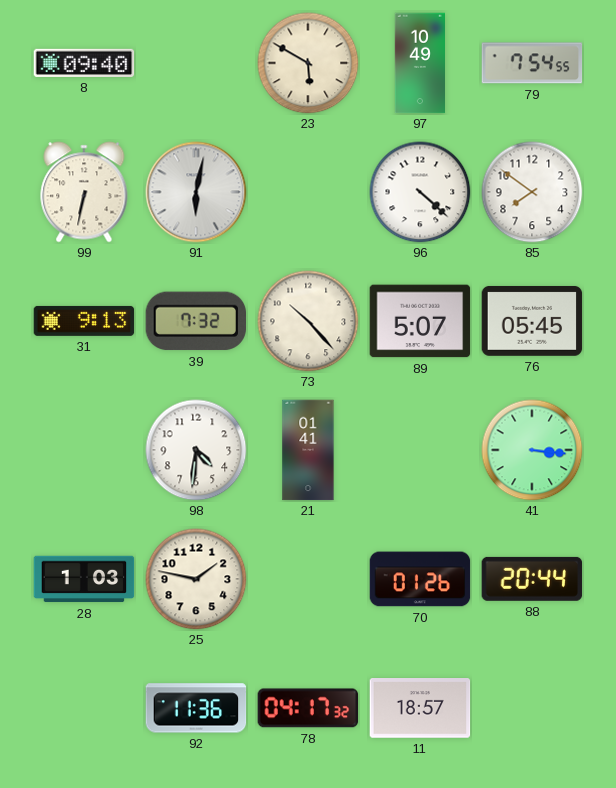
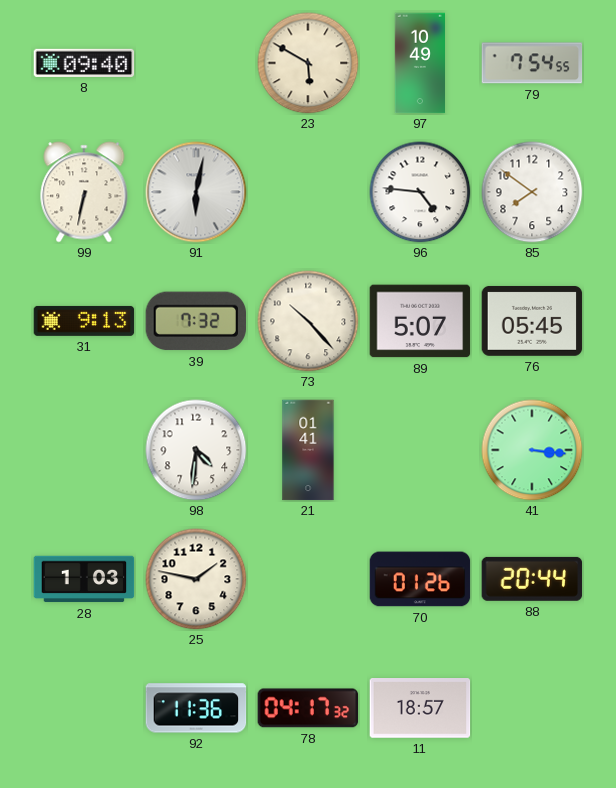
96: 4:22 -> 4:46
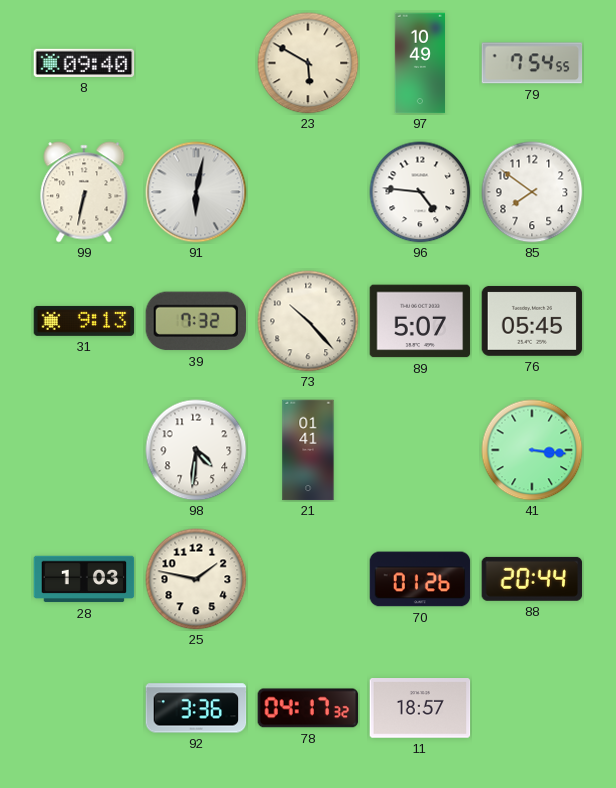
92: 11:36 -> 3:36
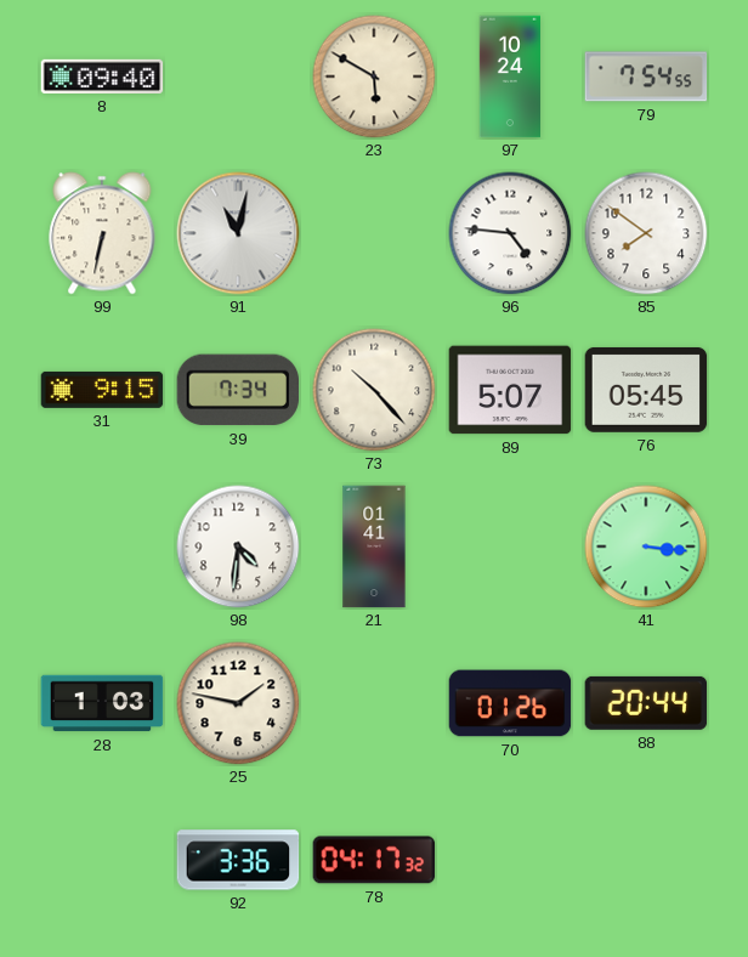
97: 10:49 -> 10:24
91: 6:02 -> 11:02
31: 9:13 -> 9:15
39: 7:32 -> 7:34
11: 18:57 -> none
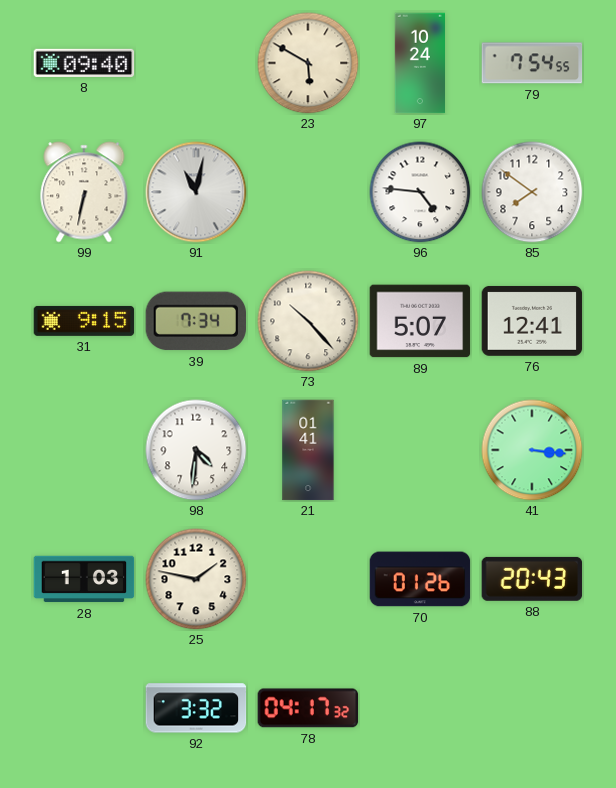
76: 05:45 -> 12:41
88: 20:44 -> 20:43
92: 3:36 -> 3:32
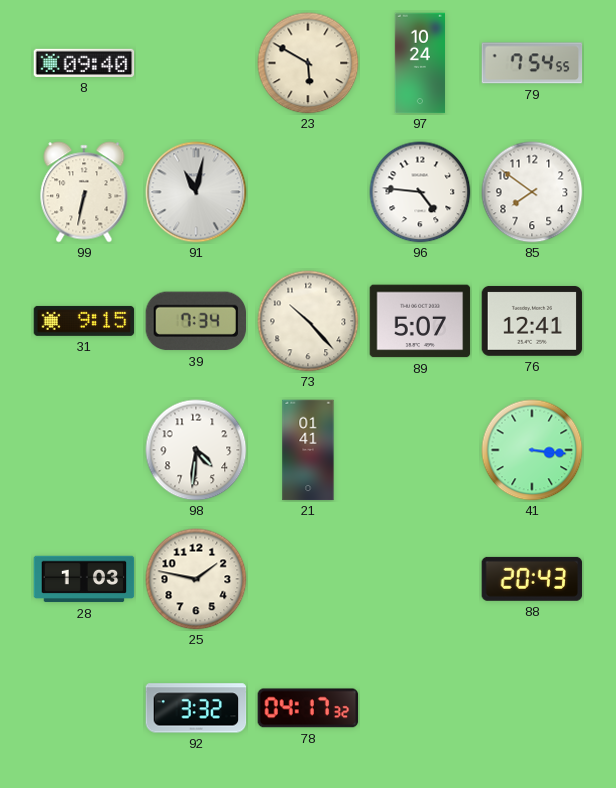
70: 01:26 -> none
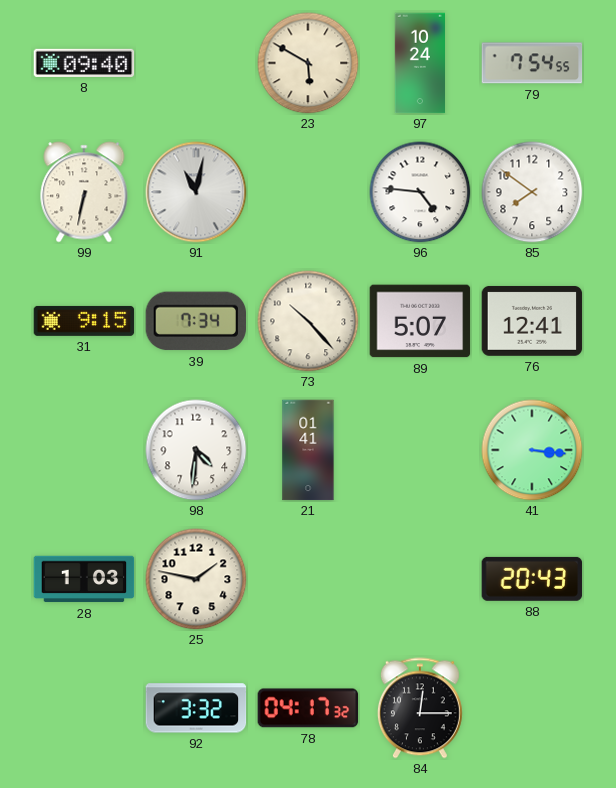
84: none -> 12:15
